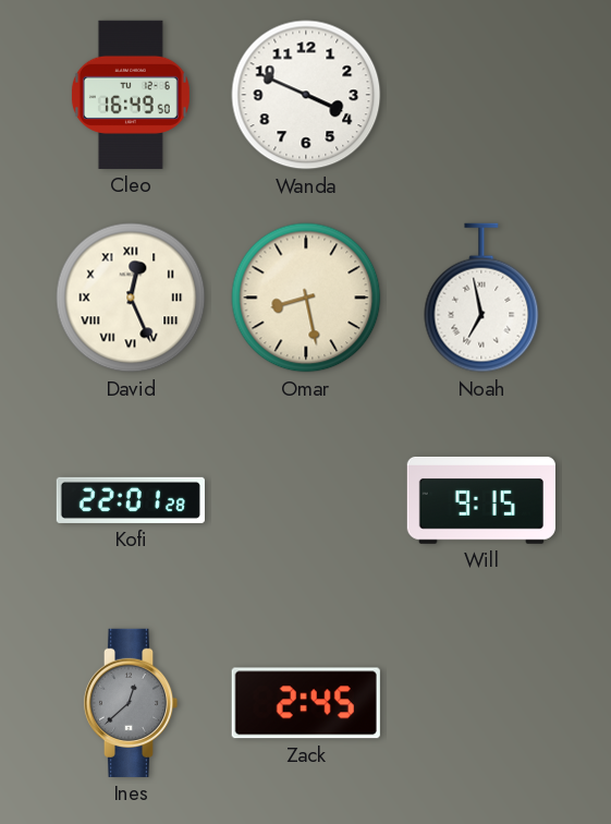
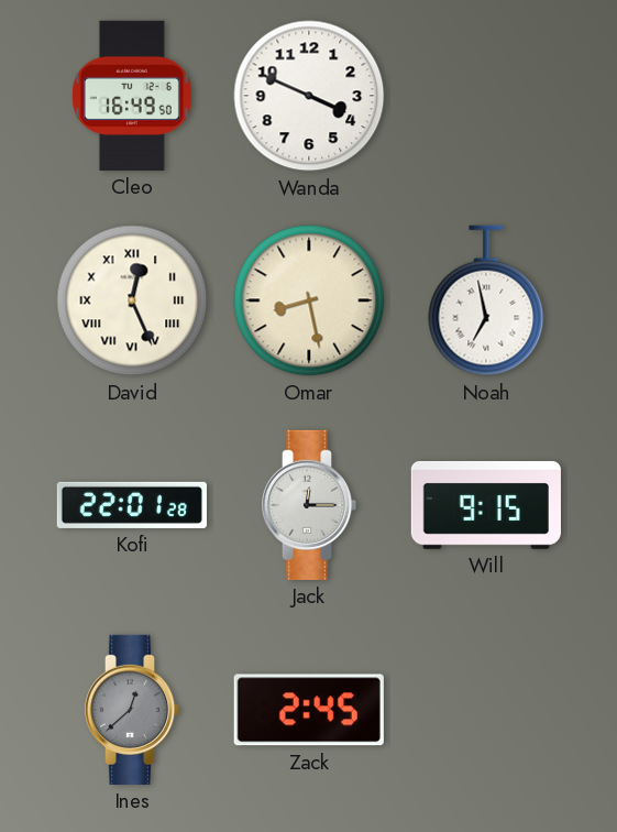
Jack: none -> 12:15
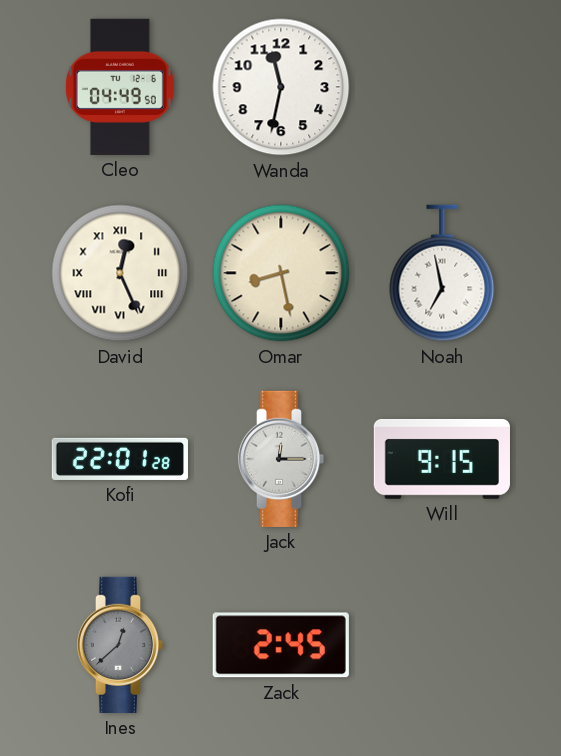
Cleo: 16:49 -> 04:49
Wanda: 3:49 -> 11:32
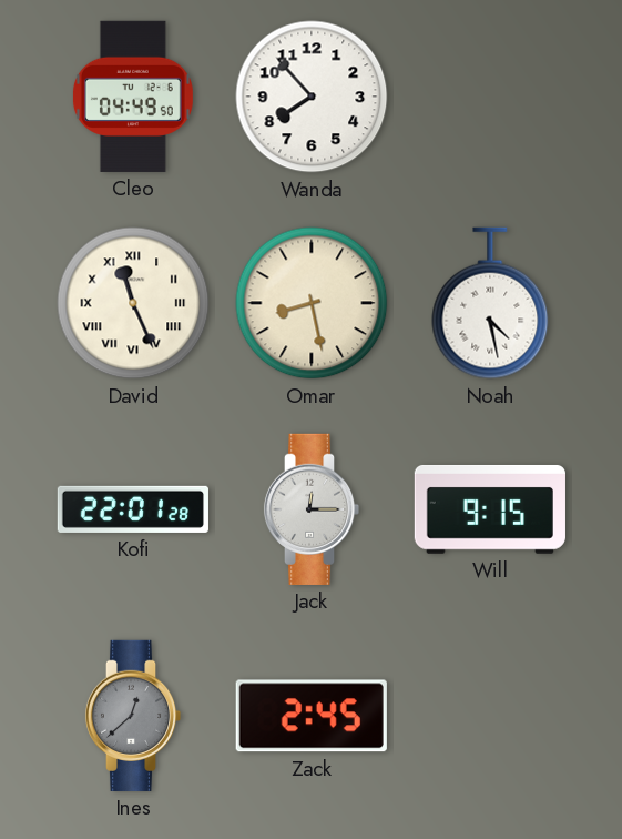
Wanda: 11:32 -> 7:53
David: 12:26 -> 11:26
Noah: 6:58 -> 4:28
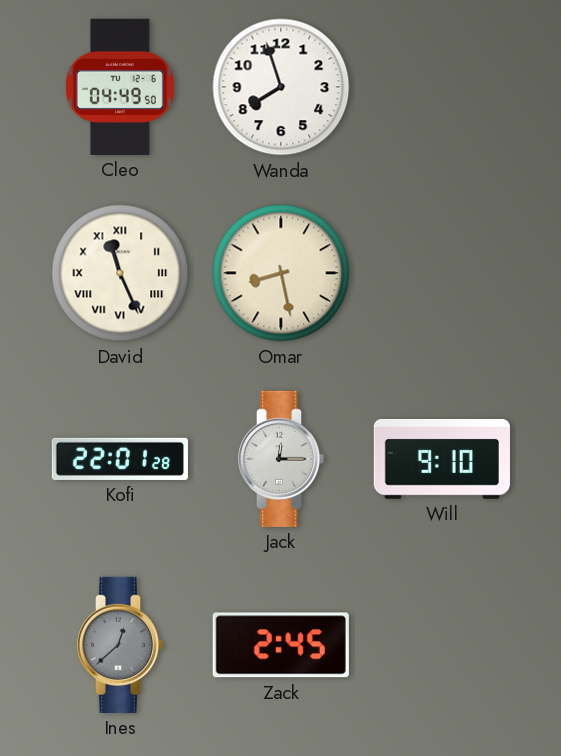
Wanda: 7:53 -> 7:57
Noah: 4:28 -> none
Will: 9:15 -> 9:10
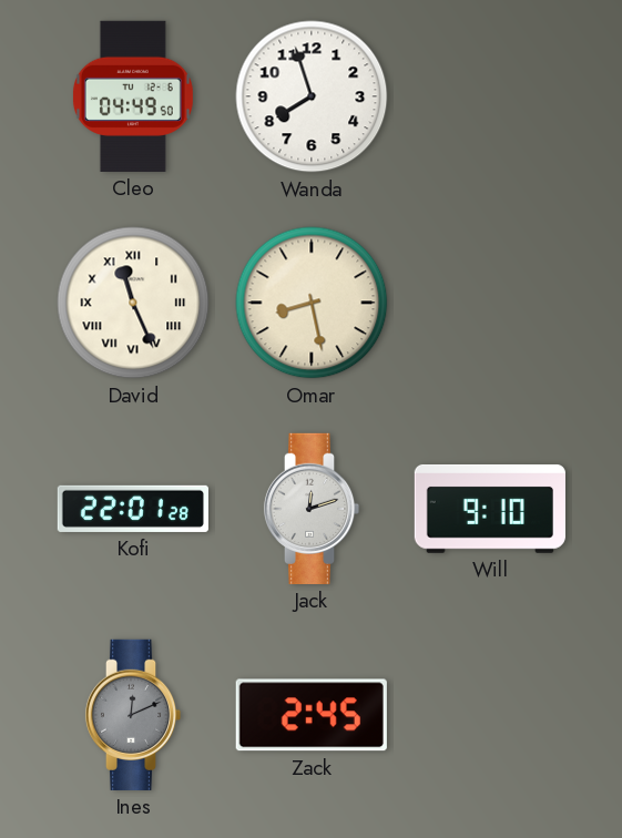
Jack: 12:15 -> 12:12
Ines: 12:38 -> 12:11
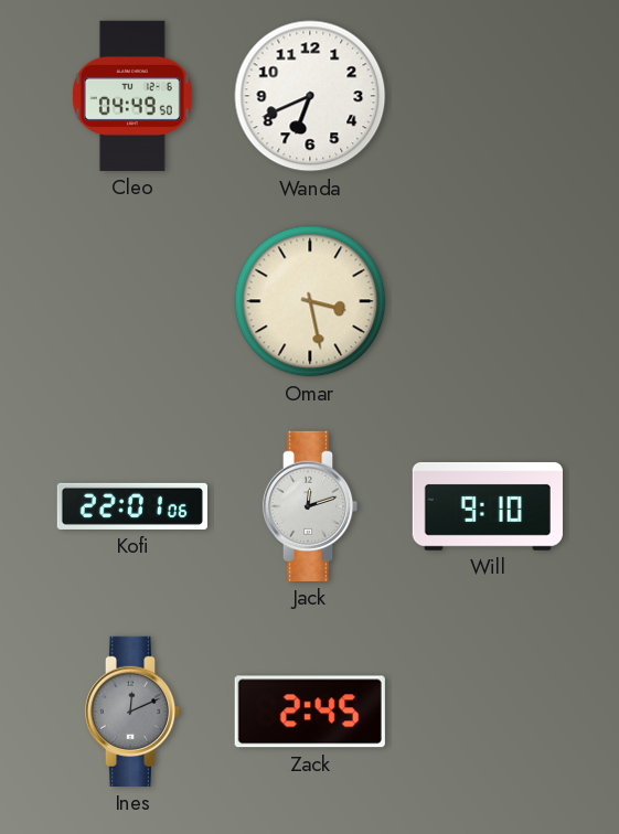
Wanda: 7:57 -> 6:41
David: 11:26 -> none
Omar: 8:28 -> 3:28
Kofi: 22:01:28 -> 22:01:06
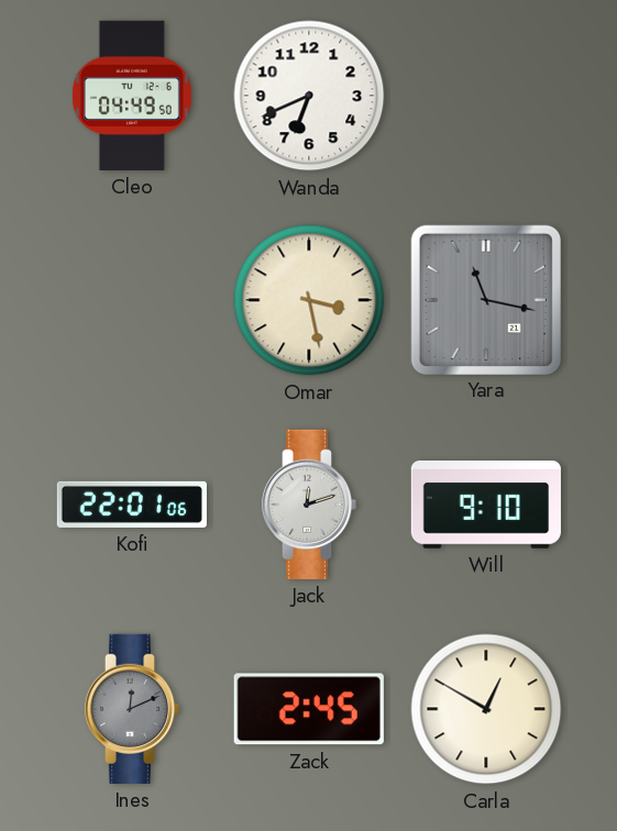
Yara: none -> 11:17
Carla: none -> 12:50
